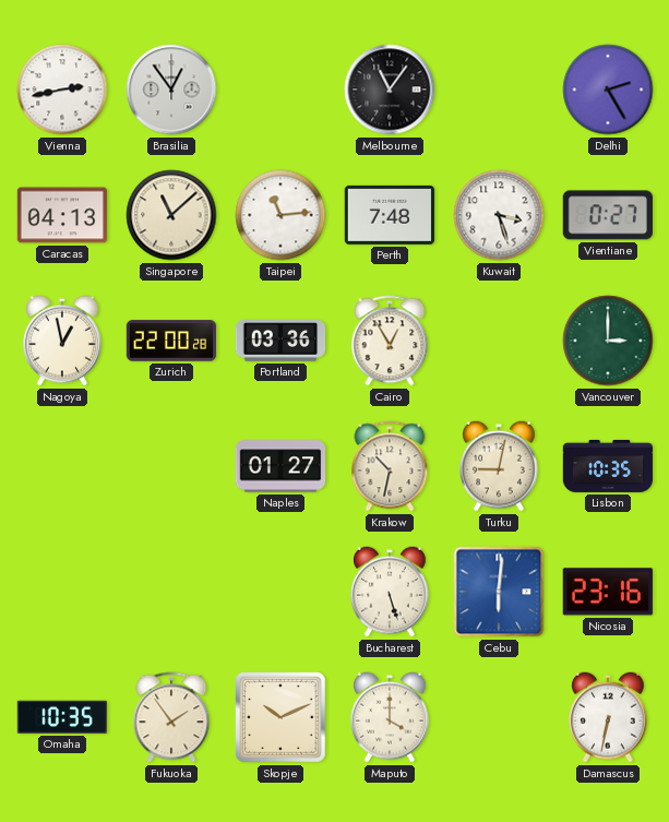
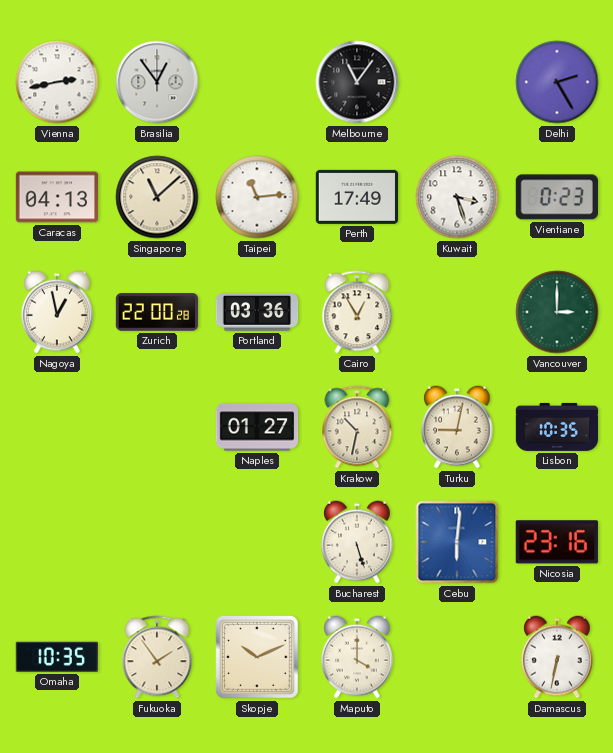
Perth: 7:48 -> 17:49
Vientiane: 0:27 -> 0:23
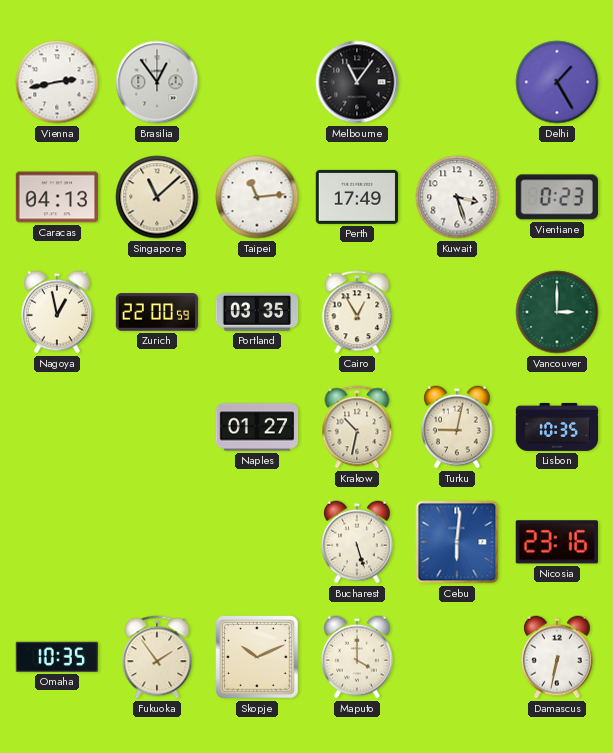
Delhi: 2:25 -> 1:25
Zurich: 22:00:28 -> 22:00:59
Portland: 03:36 -> 03:35
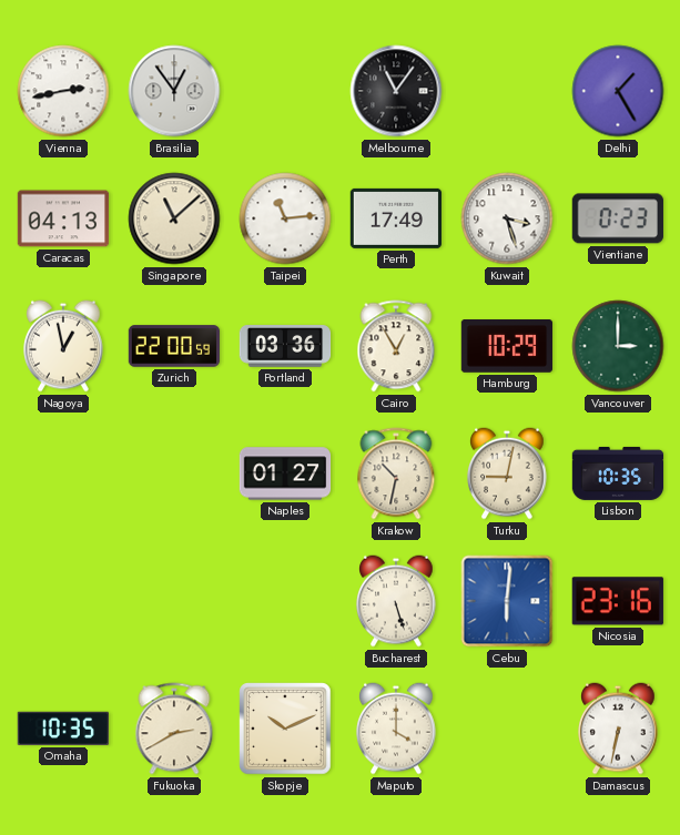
Portland: 03:35 -> 03:36
Hamburg: none -> 10:29
Fukuoka: 1:54 -> 2:40
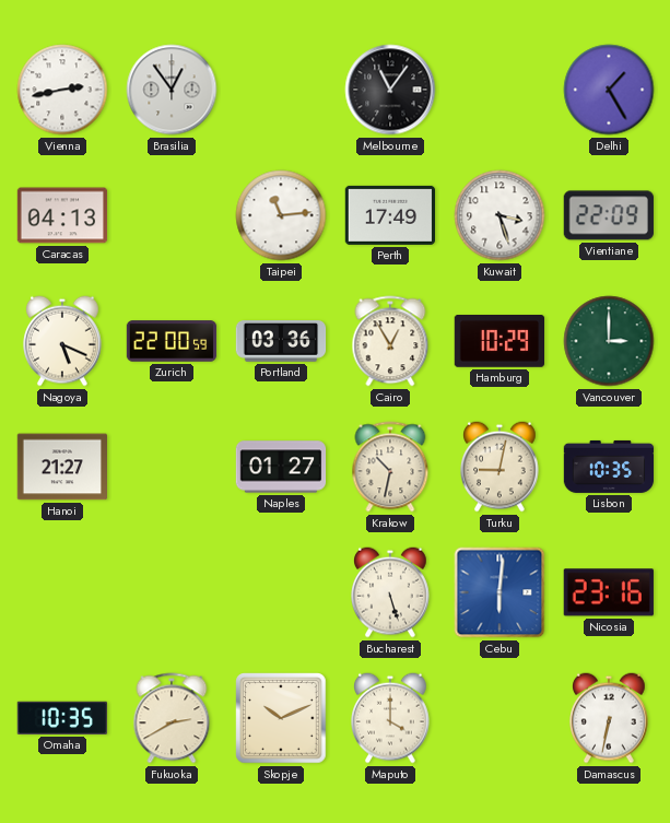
Singapore: 11:08 -> none
Vientiane: 0:23 -> 22:09
Nagoya: 12:58 -> 5:19
Hanoi: none -> 21:27
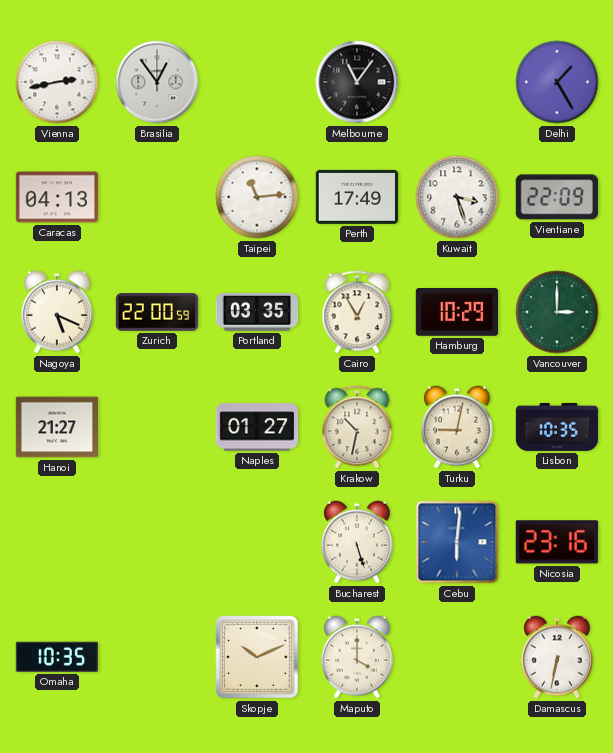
Portland: 03:36 -> 03:35
Fukuoka: 2:40 -> none
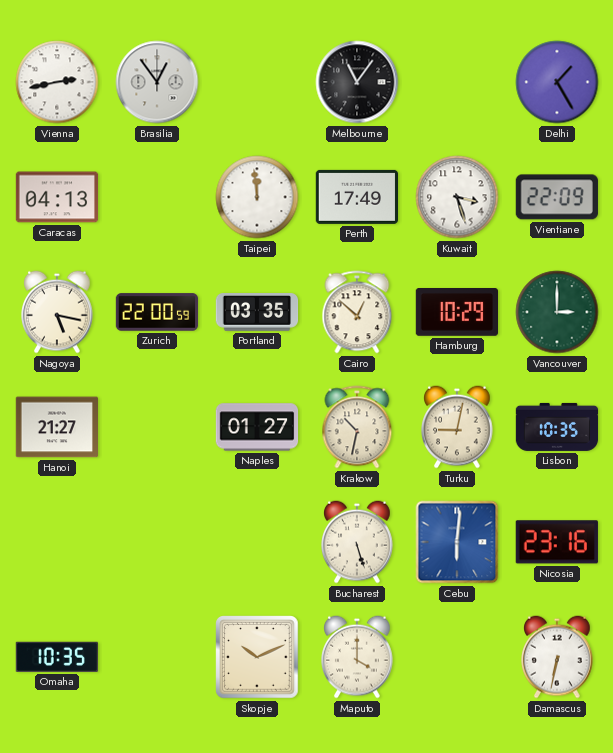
Taipei: 11:14 -> 11:59
Nagoya: 5:19 -> 5:17
Cairo: 12:55 -> 12:52
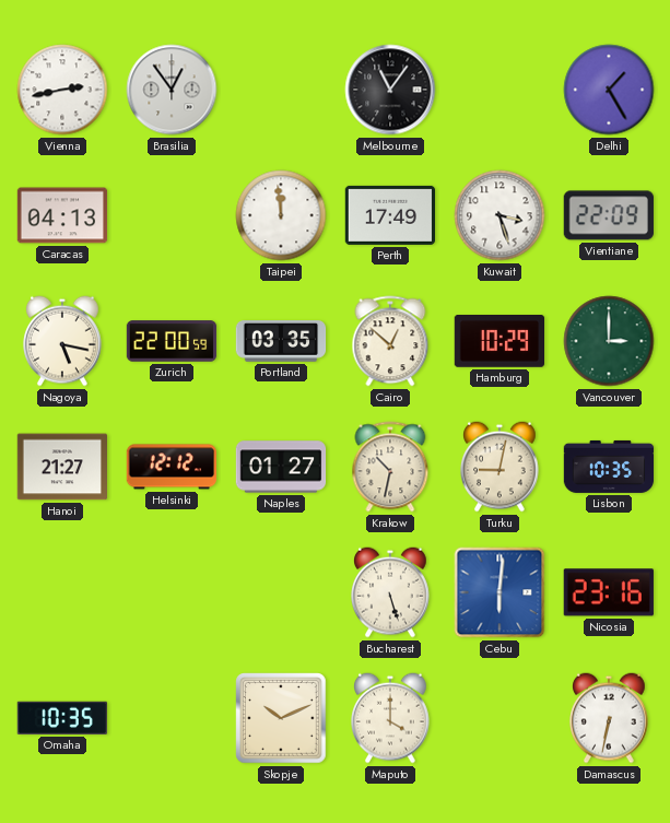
Helsinki: none -> 12:12
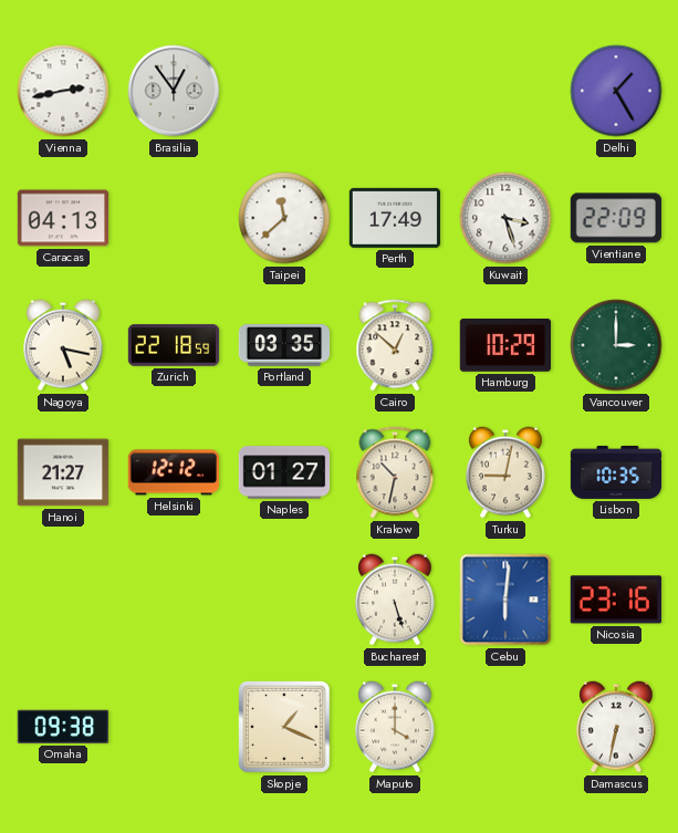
Melbourne: 11:06 -> none
Taipei: 11:59 -> 11:38
Zurich: 22:00 -> 22:18
Omaha: 10:35 -> 09:38
Skopje: 10:11 -> 1:19
